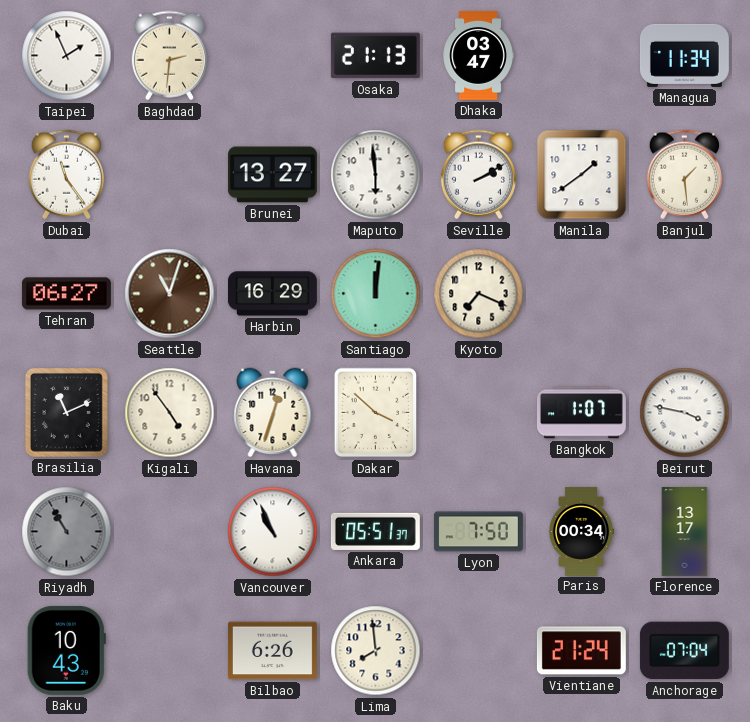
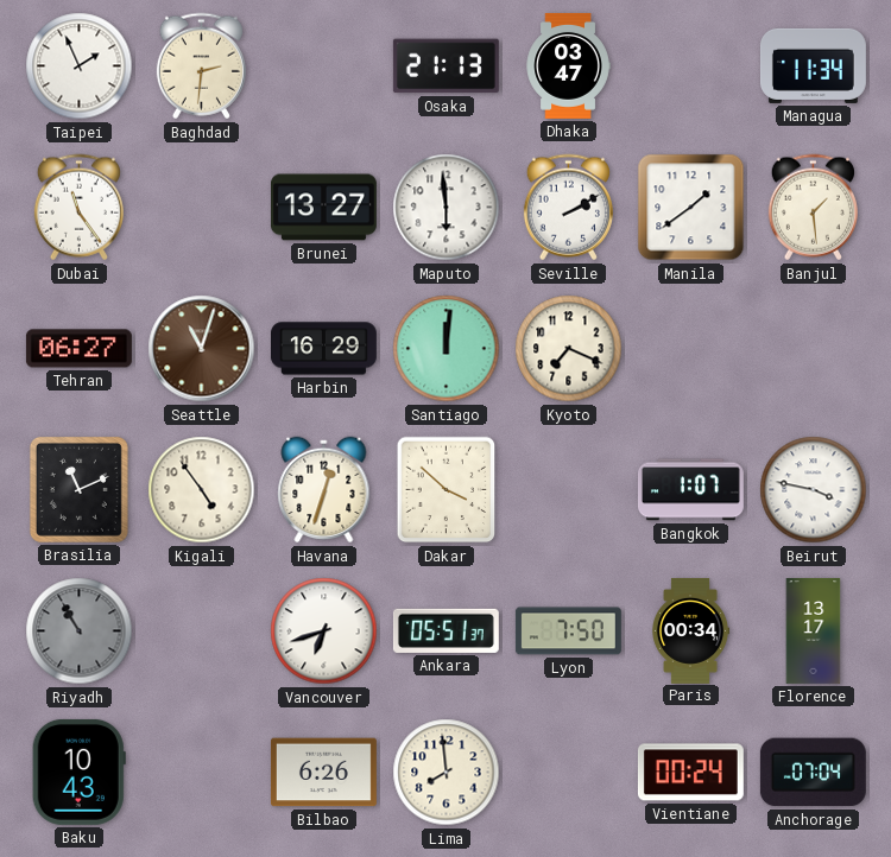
Vancouver: 10:56 -> 6:42
Vientiane: 21:24 -> 00:24
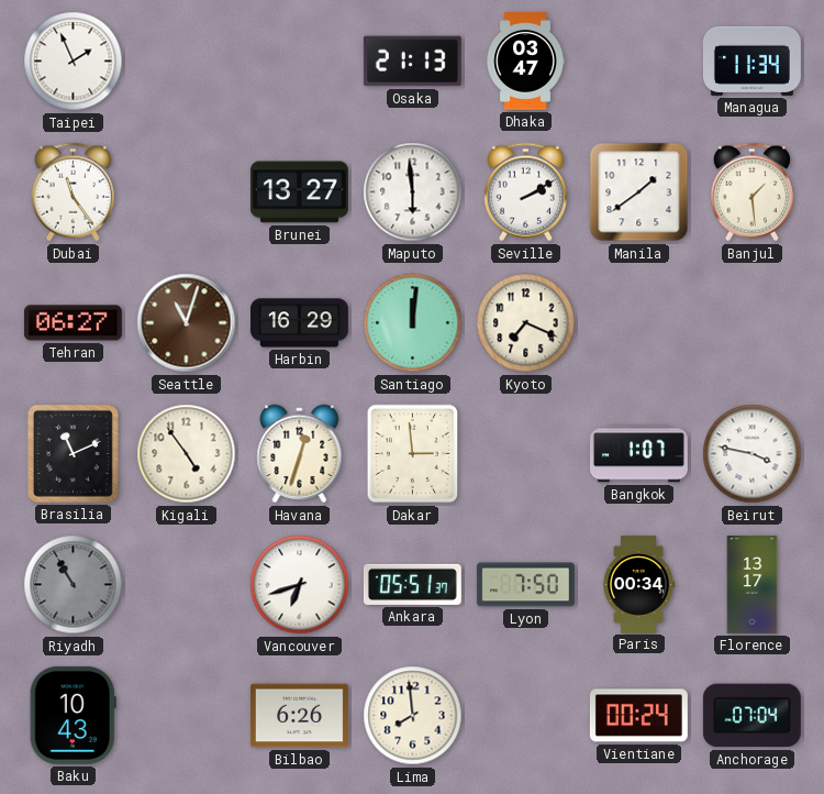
Baghdad: 2:31 -> none
Dakar: 3:52 -> 2:59
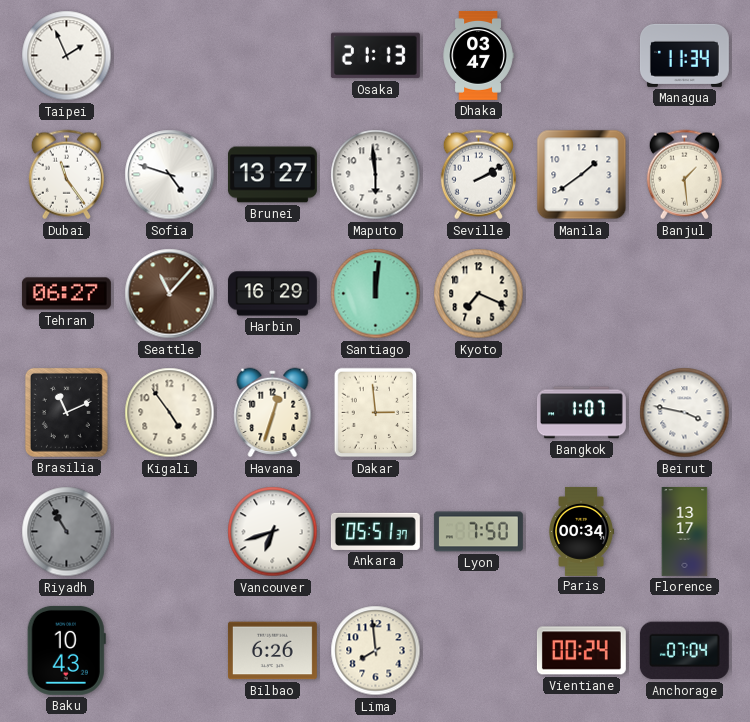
Sofia: none -> 4:48
Seattle: 11:03 -> 11:07
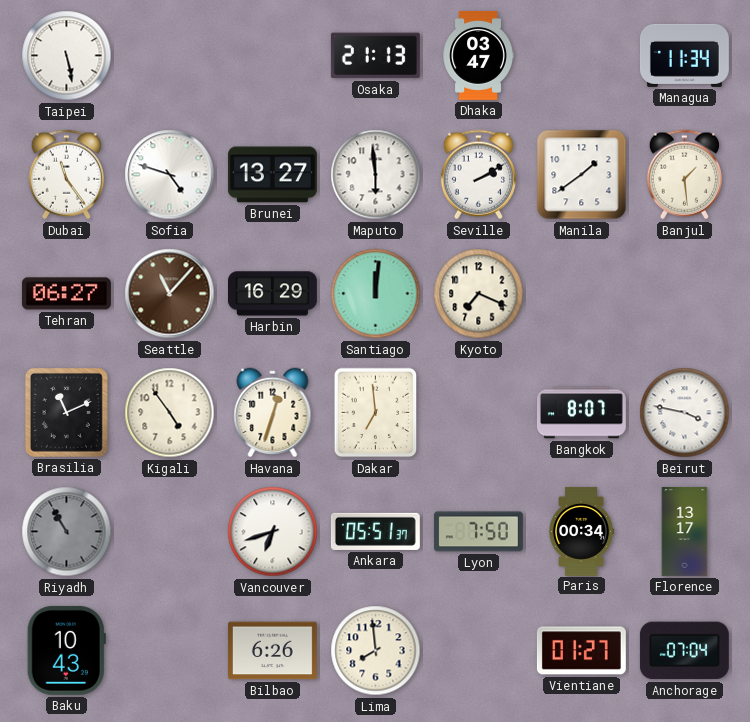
Taipei: 1:56 -> 5:28
Dakar: 2:59 -> 6:59
Bangkok: 1:07 -> 8:07
Vientiane: 00:24 -> 01:27
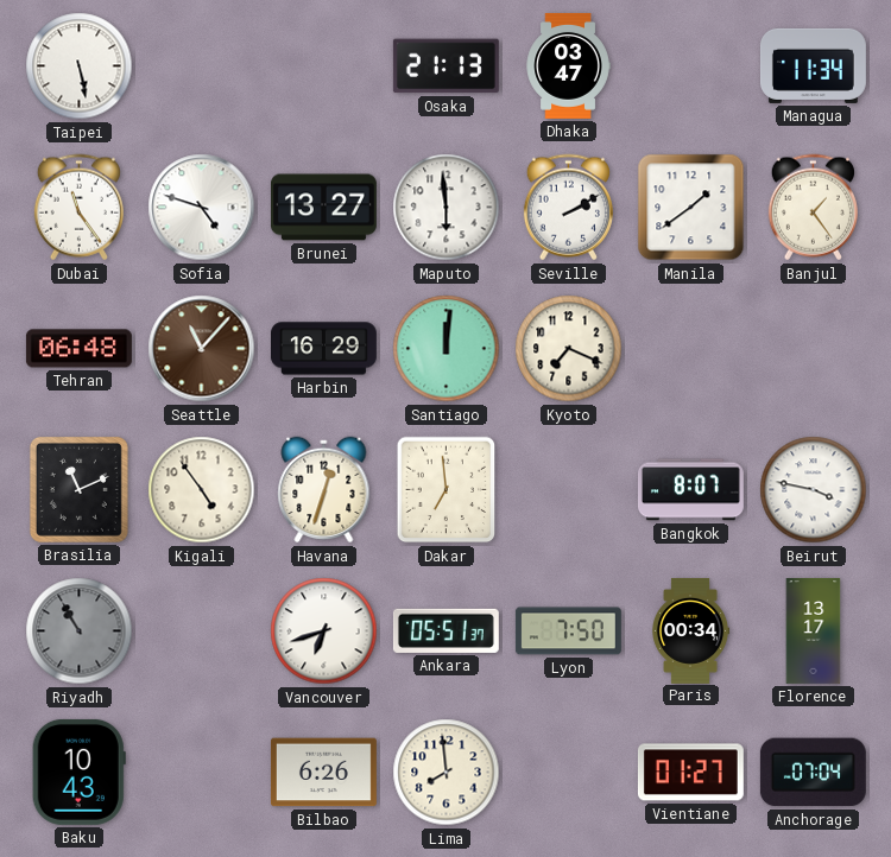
Banjul: 1:29 -> 1:24
Tehran: 06:27 -> 06:48
